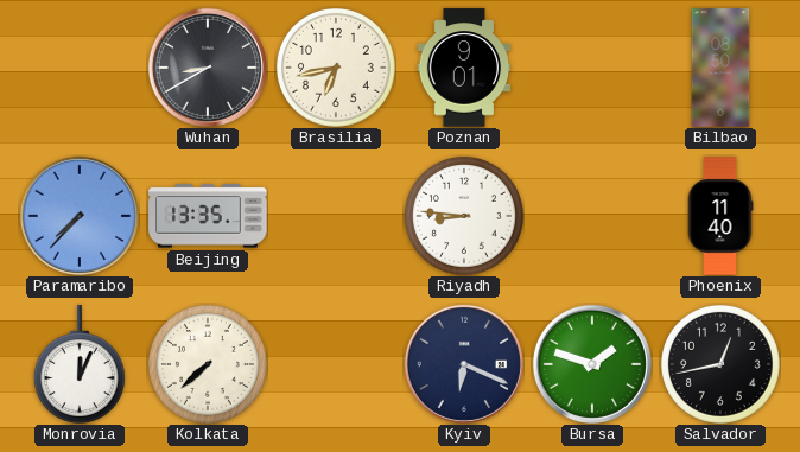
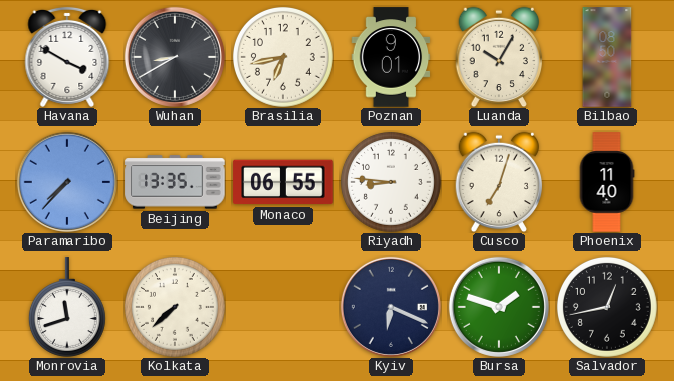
Havana: none -> 3:50
Luanda: none -> 10:05
Monaco: none -> 06:55
Cusco: none -> 7:03
Monrovia: 12:04 -> 11:42
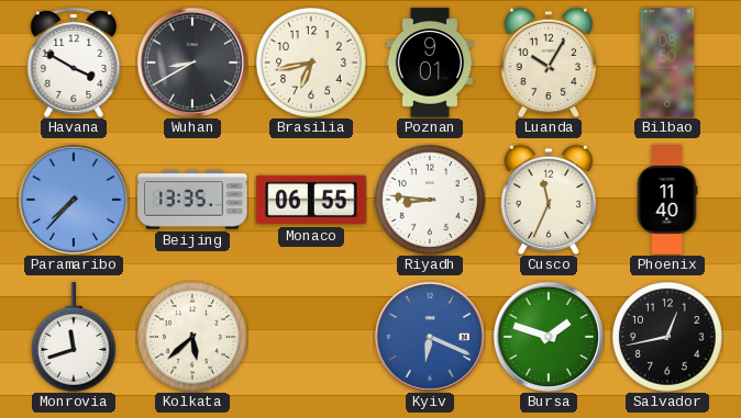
Cusco: 7:03 -> 11:34
Kolkata: 7:38 -> 5:38
Kyiv dial: navy -> blue
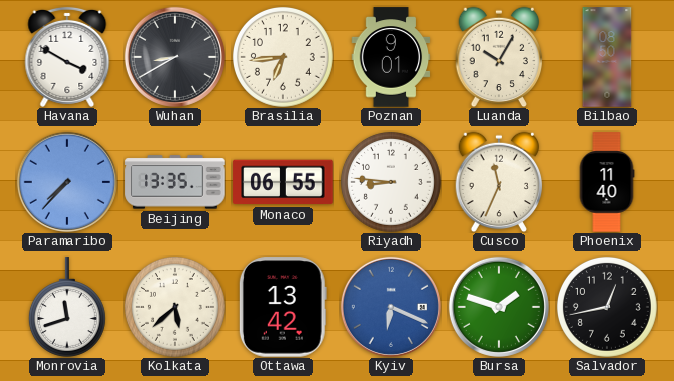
Brasilia: 6:43 -> 6:44
Ottawa: none -> 13:42
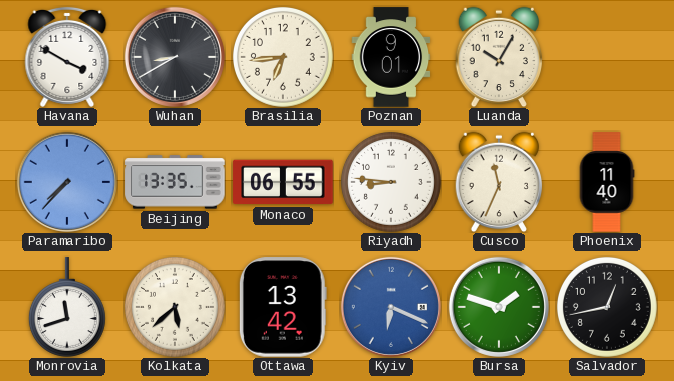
Bilbao: 08:50 -> none
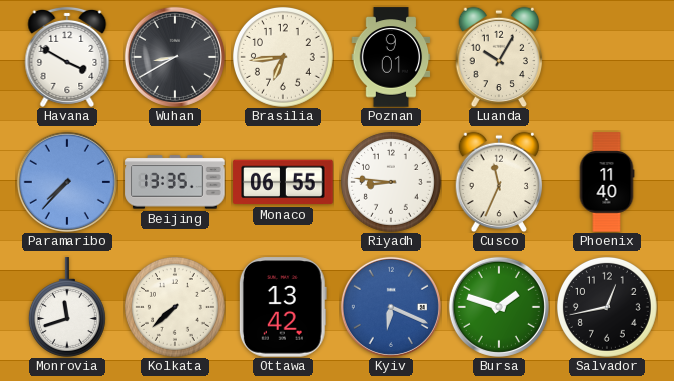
Kolkata: 5:38 -> 7:38
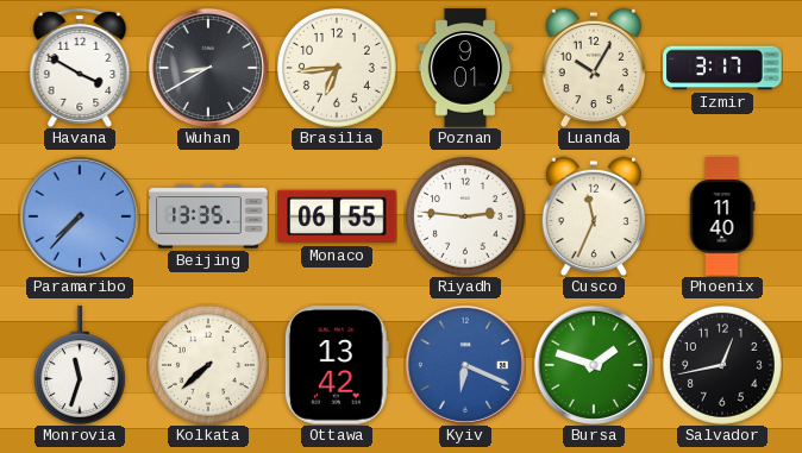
Izmir: none -> 3:17
Riyadh: 8:46 -> 2:46
Monrovia: 11:42 -> 11:33
